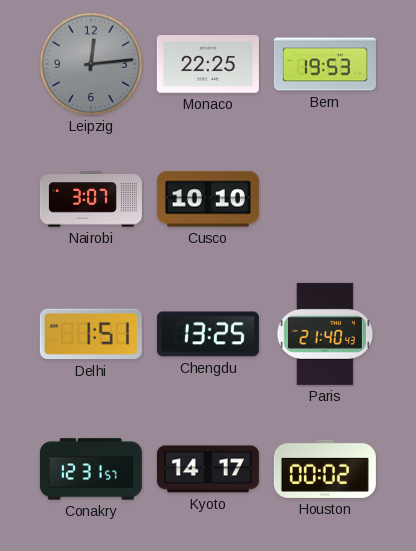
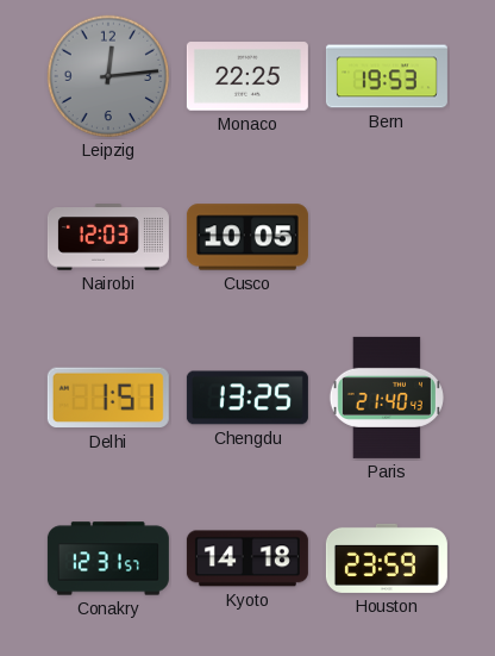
Nairobi: 3:07 -> 12:03
Cusco: 10:10 -> 10:05
Kyoto: 14:17 -> 14:18
Houston: 00:02 -> 23:59
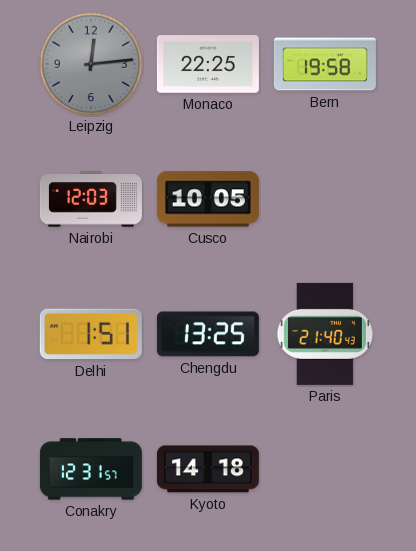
Bern: 19:53 -> 19:58
Houston: 23:59 -> none
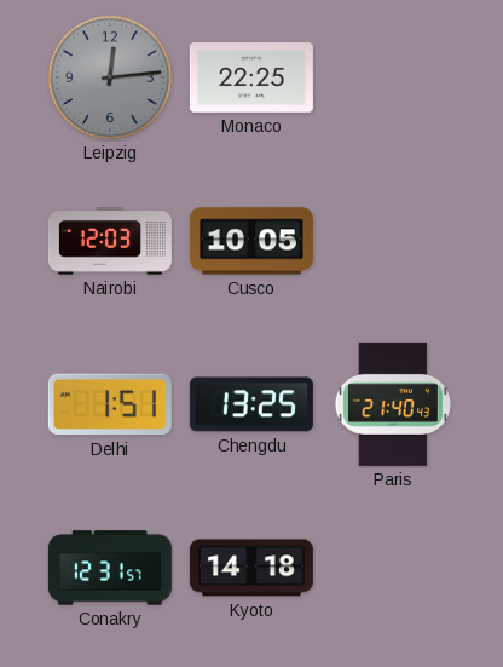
Bern: 19:58 -> none
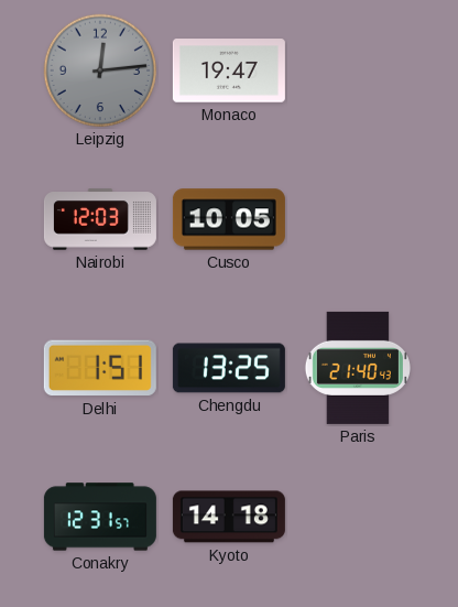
Monaco: 22:25 -> 19:47
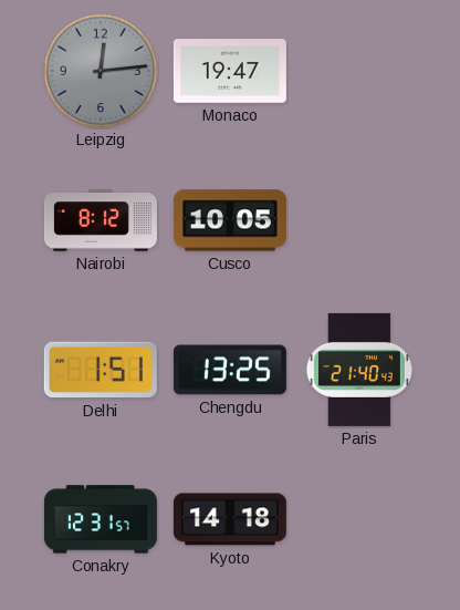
Nairobi: 12:03 -> 8:12
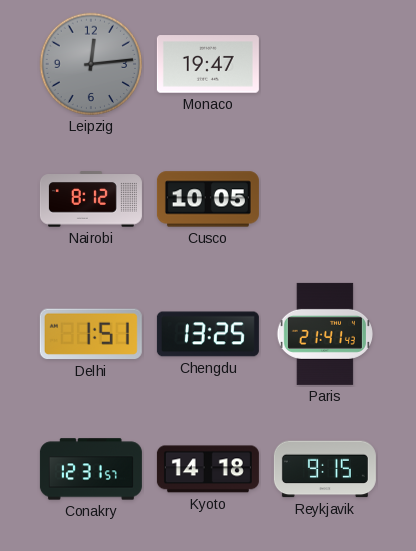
Paris: 21:40 -> 21:41
Reykjavik: none -> 9:15
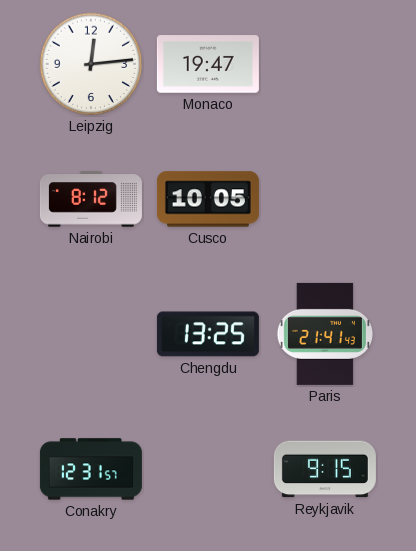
Leipzig dial: grey -> white
Delhi: 1:51 -> none
Kyoto: 14:18 -> none
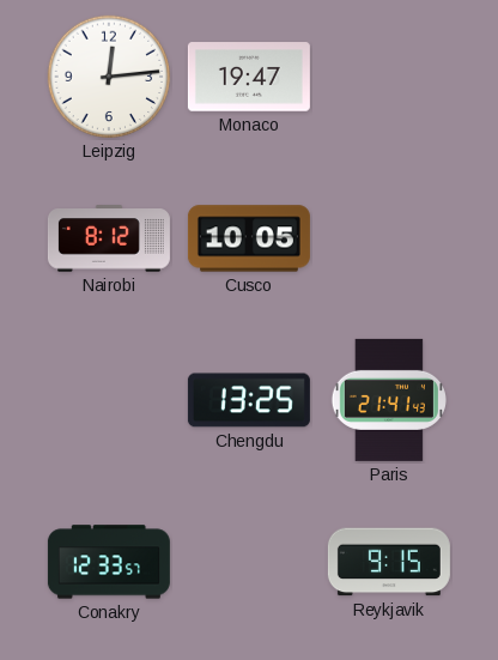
Conakry: 12:31 -> 12:33
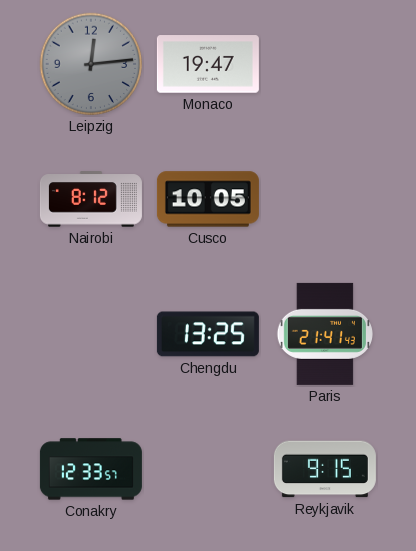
Leipzig dial: white -> grey
